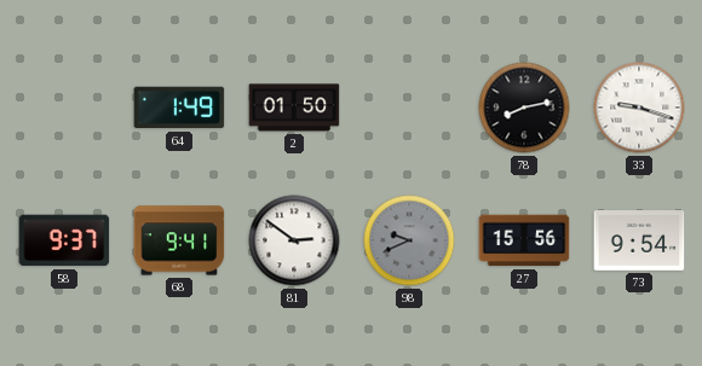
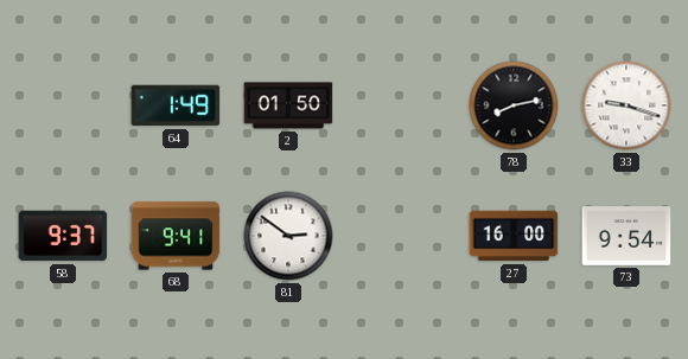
98: 9:41 -> none
27: 15:56 -> 16:00
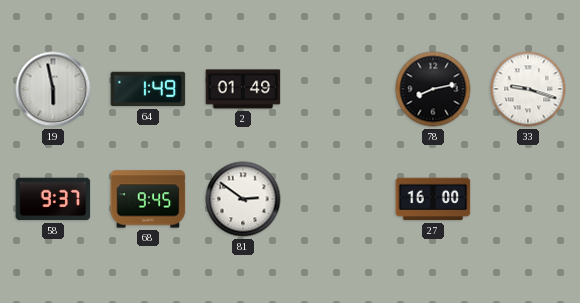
19: none -> 5:58
2: 01:50 -> 01:49
68: 9:41 -> 9:45
73: 9:54 -> none
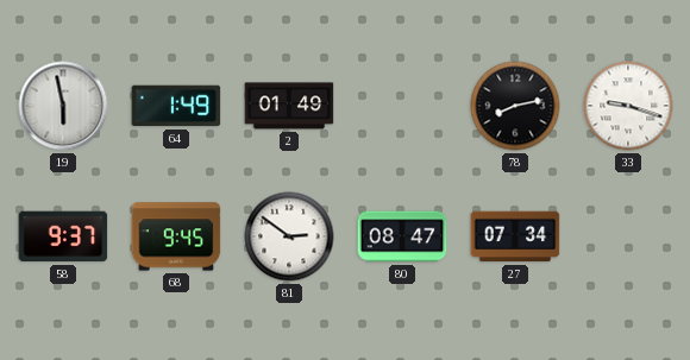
80: none -> 08:47
27: 16:00 -> 07:34
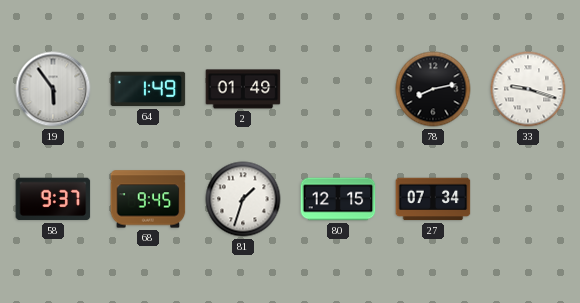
19: 5:58 -> 5:54
81: 2:51 -> 1:33
80: 08:47 -> 12:15
